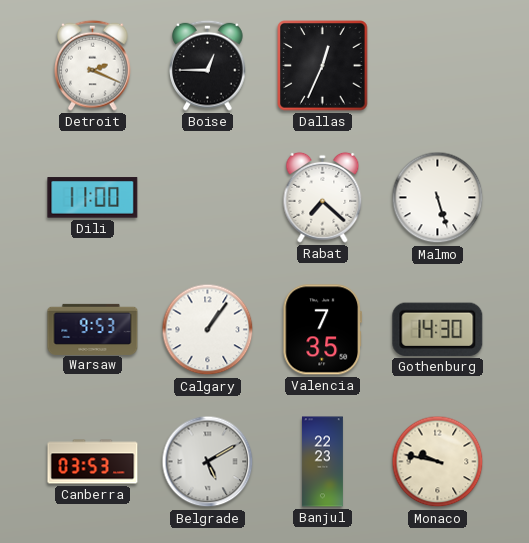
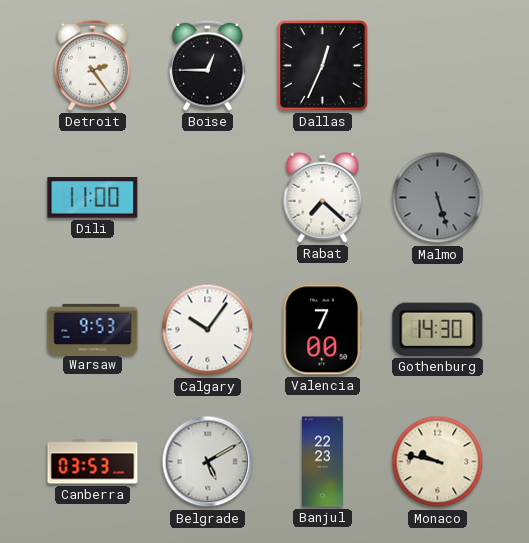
Detroit: 2:19 -> 2:24
Malmo dial: white -> grey
Calgary: 1:06 -> 10:06
Valencia: 7:35 -> 7:00
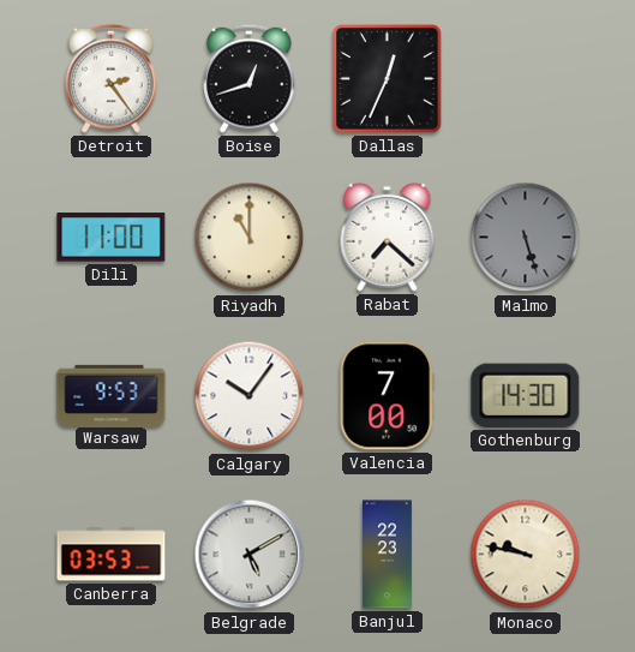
Boise: 12:45 -> 12:42
Riyadh: none -> 11:00
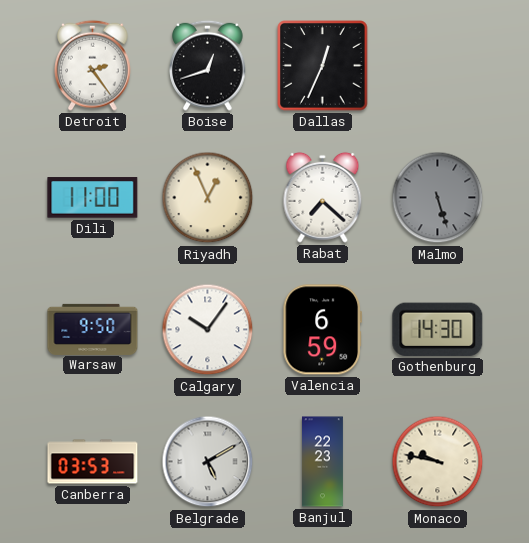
Riyadh: 11:00 -> 12:56
Warsaw: 9:53 -> 9:50
Valencia: 7:00 -> 6:59
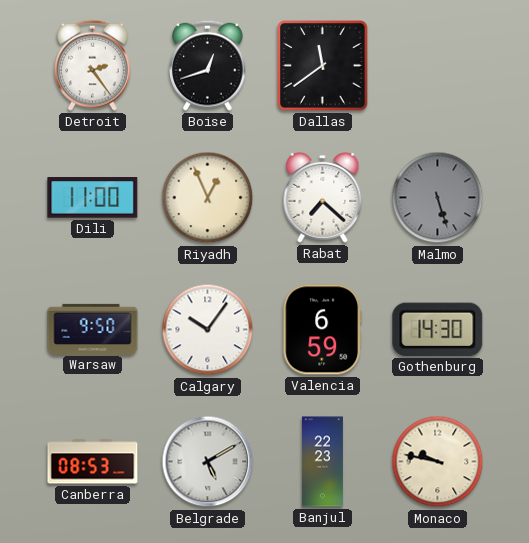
Dallas: 12:34 -> 11:39
Canberra: 03:53 -> 08:53
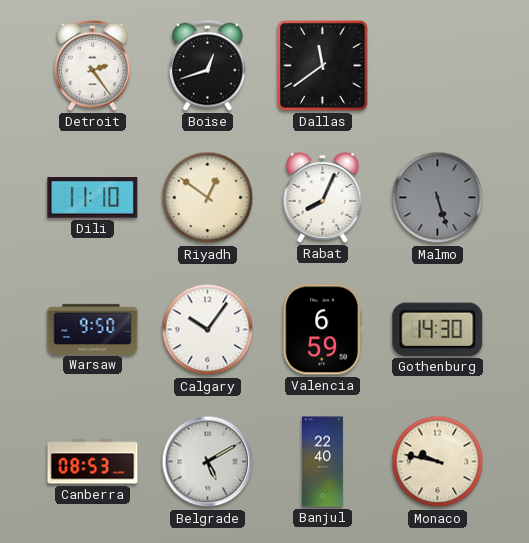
Dili: 11:00 -> 11:10
Riyadh: 12:56 -> 12:51
Rabat: 7:22 -> 8:04
Banjul: 22:23 -> 22:40
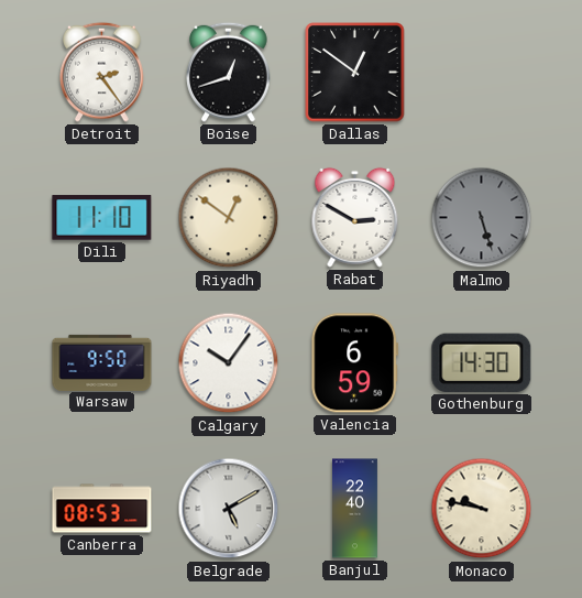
Dallas: 11:39 -> 12:51
Rabat: 8:04 -> 2:50
